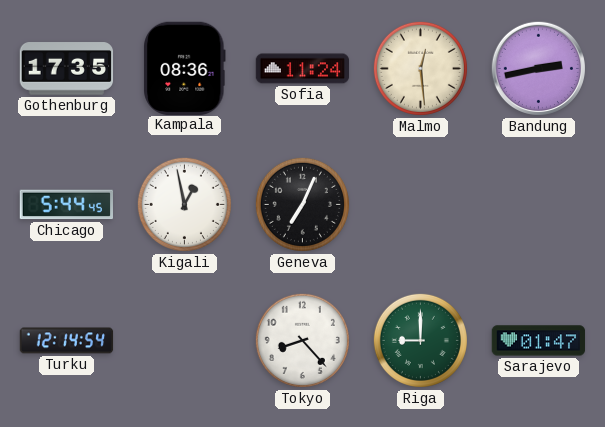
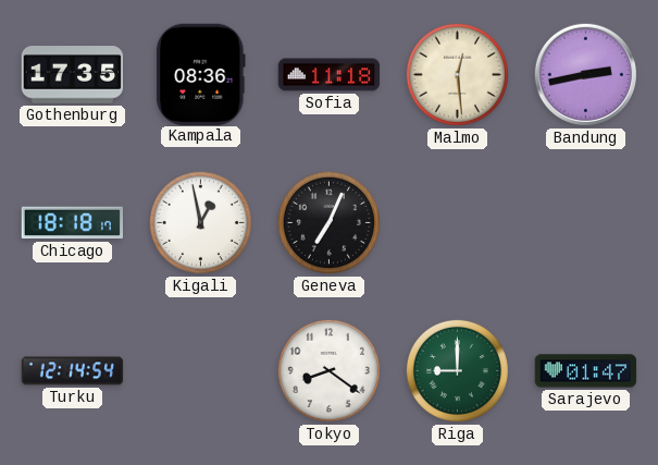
Sofia: 11:24 -> 11:18
Chicago: 5:44 -> 18:18
Tokyo: 8:23 -> 8:21
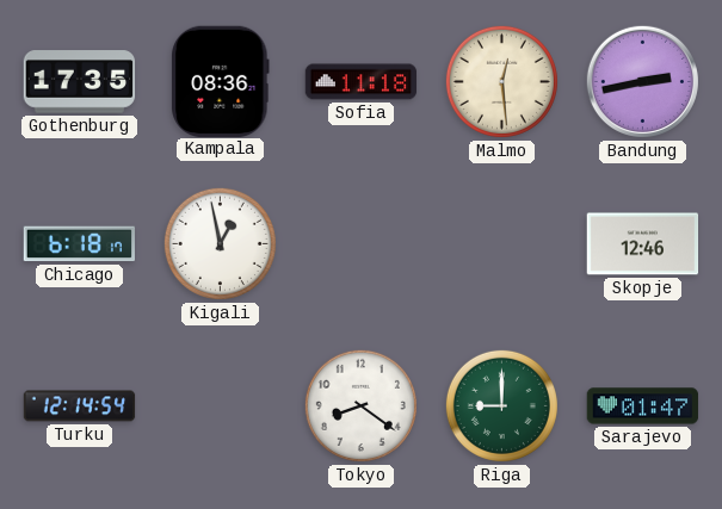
Chicago: 18:18 -> 6:18
Geneva: 7:04 -> none
Skopje: none -> 12:46
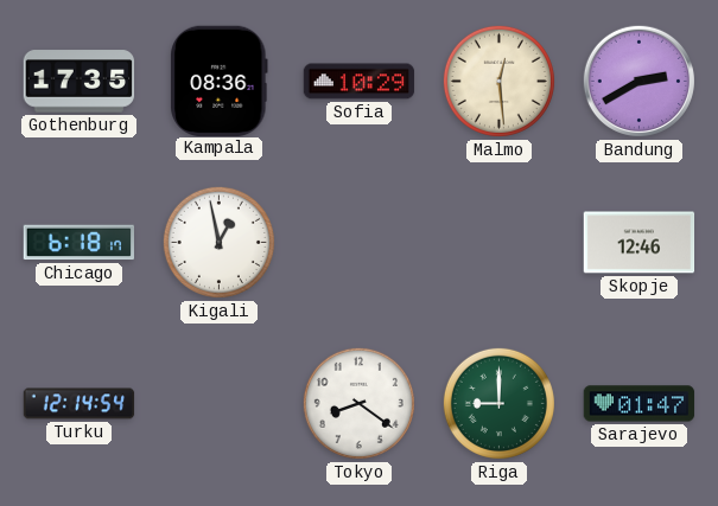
Sofia: 11:18 -> 10:29
Bandung: 2:43 -> 2:40
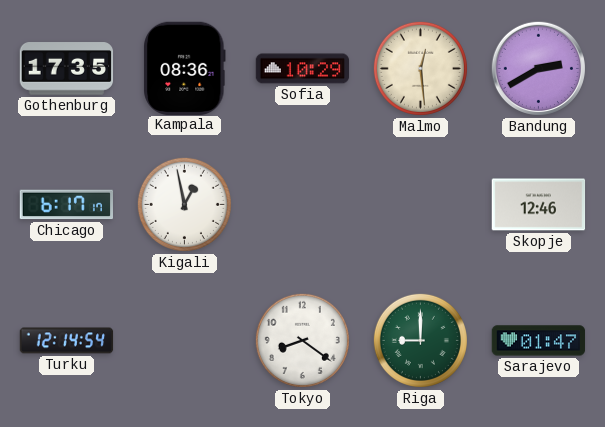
Chicago: 6:18 -> 6:17
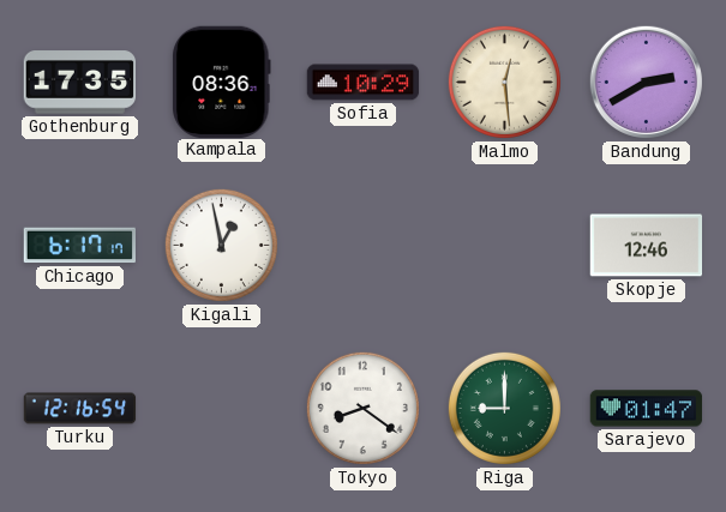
Turku: 12:14 -> 12:16
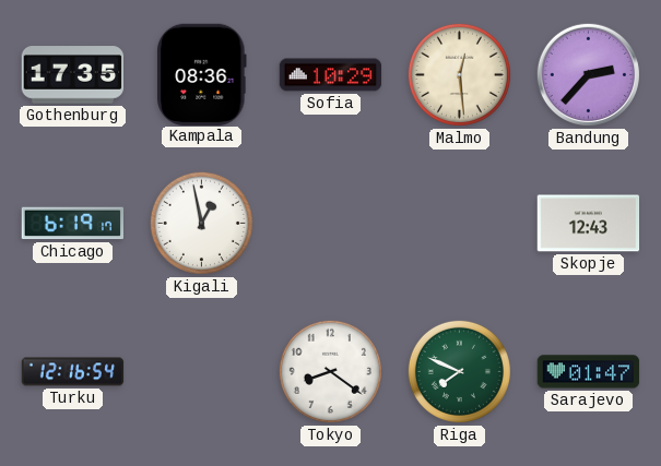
Bandung: 2:40 -> 2:37
Chicago: 6:17 -> 6:19
Skopje: 12:46 -> 12:43
Riga: 9:00 -> 7:49
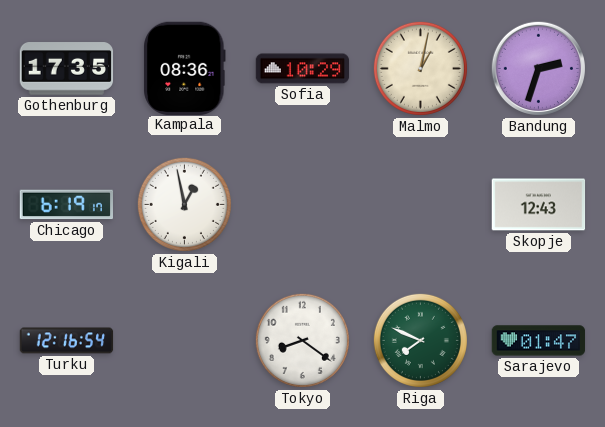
Malmo: 12:29 -> 1:02
Bandung: 2:37 -> 2:33
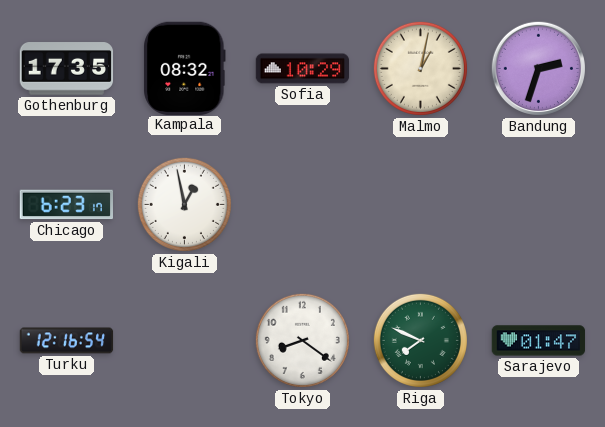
Kampala: 08:36 -> 08:32
Chicago: 6:19 -> 6:23
Skopje: 12:43 -> none
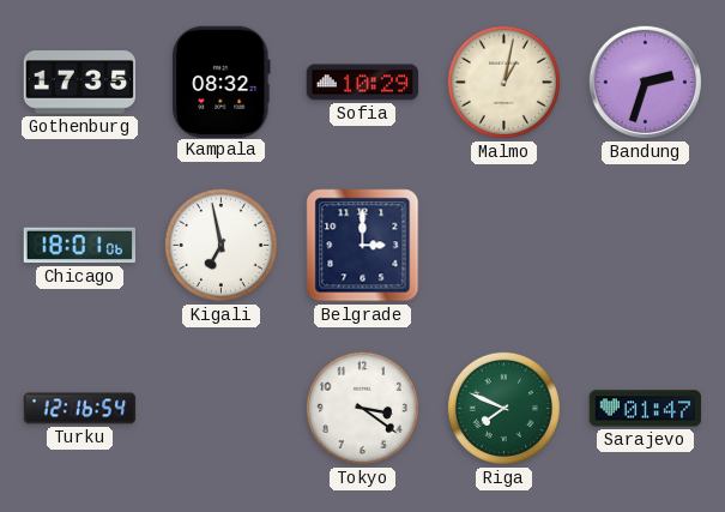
Chicago: 6:23 -> 18:01
Kigali: 12:58 -> 6:58
Belgrade: none -> 3:00
Tokyo: 8:21 -> 3:21
